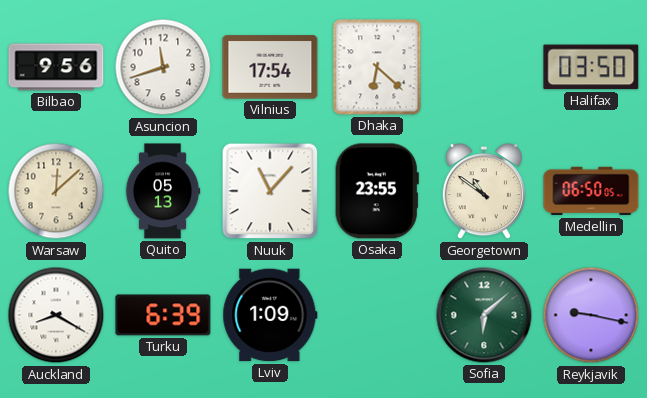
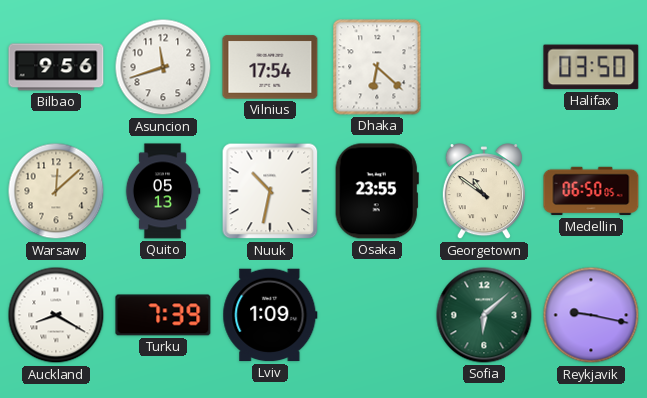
Nuuk: 11:07 -> 10:32
Turku: 6:39 -> 7:39
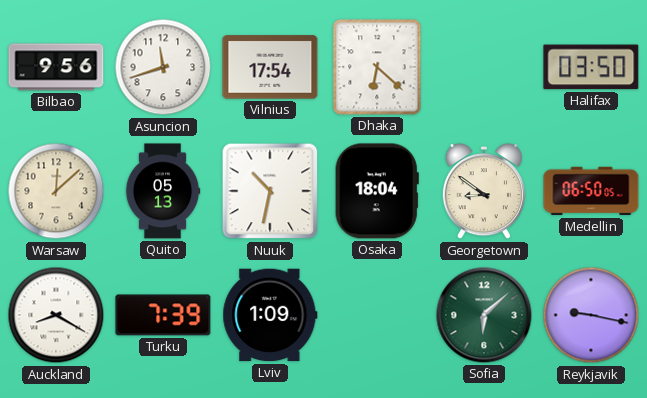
Osaka: 23:55 -> 18:04
Georgetown: 10:51 -> 8:51
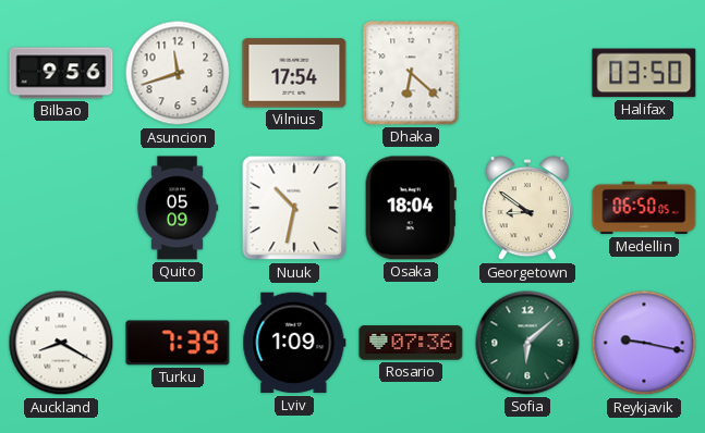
Warsaw: 12:08 -> none
Quito: 05:13 -> 05:09
Rosario: none -> 07:36
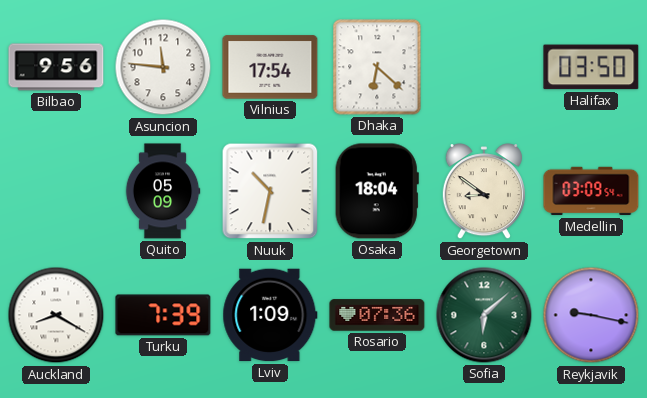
Asuncion: 11:42 -> 11:46
Medellin: 06:50 -> 03:09
